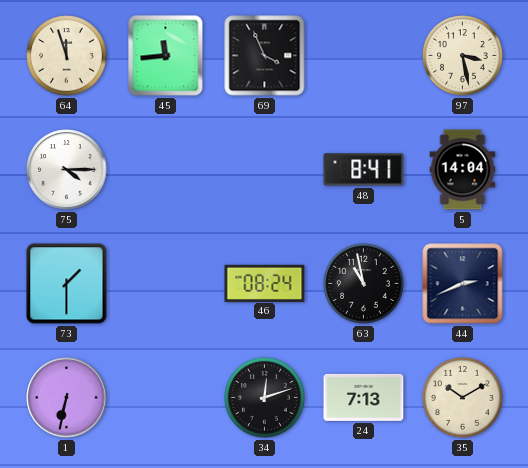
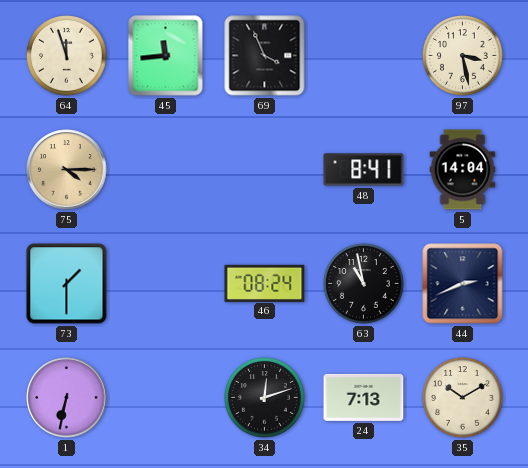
75 dial: white -> champagne
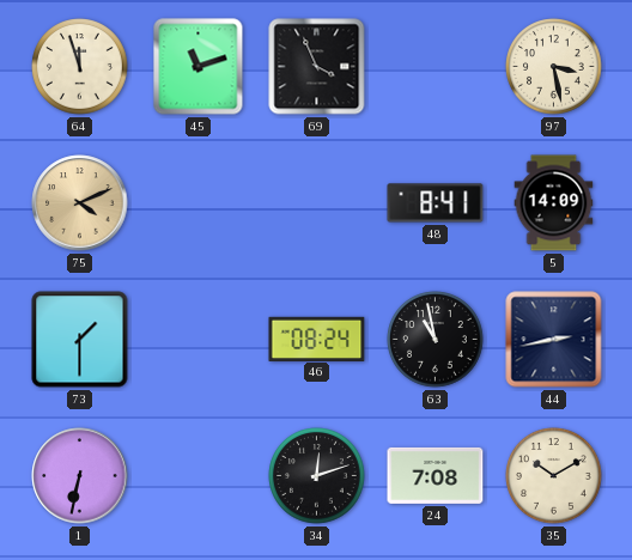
45: 11:44 -> 11:12
75: 4:15 -> 4:11
5: 14:04 -> 14:09
44: 2:41 -> 2:43
24: 7:13 -> 7:08
